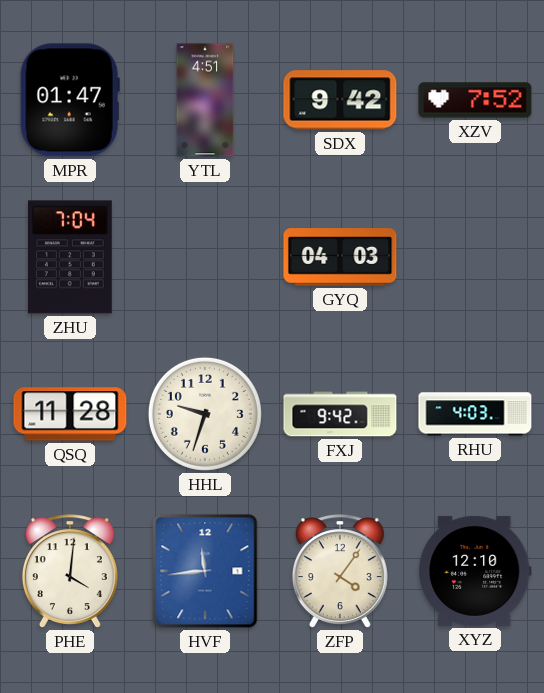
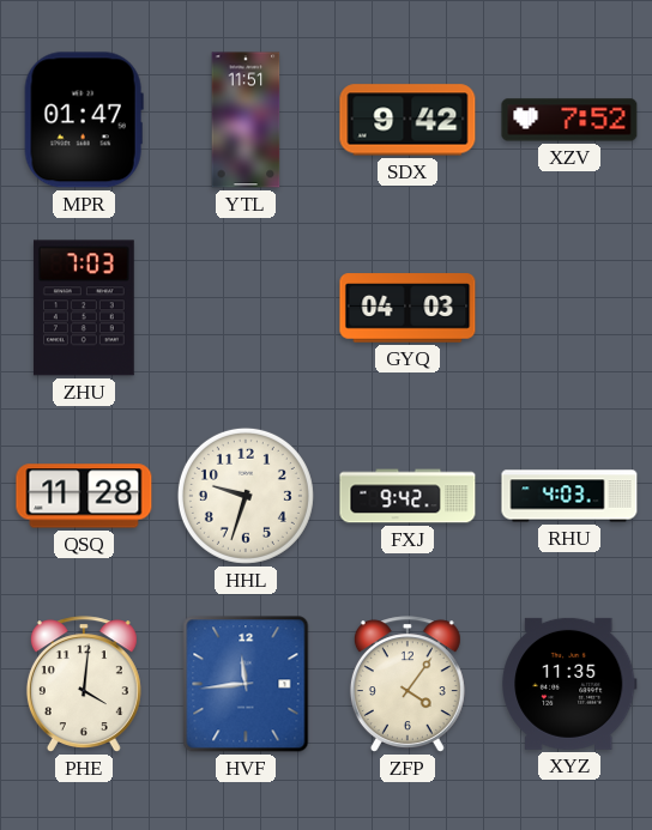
YTL: 4:51 -> 11:51
ZHU: 7:04 -> 7:03
XYZ: 12:10 -> 11:35
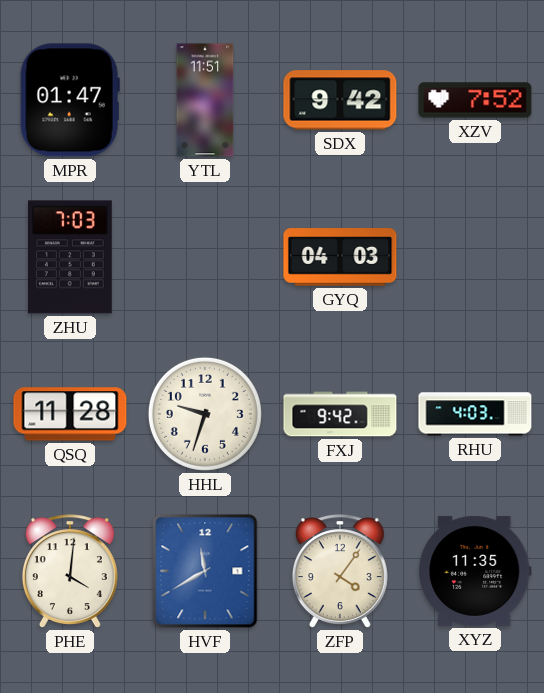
HVF: 11:44 -> 11:40
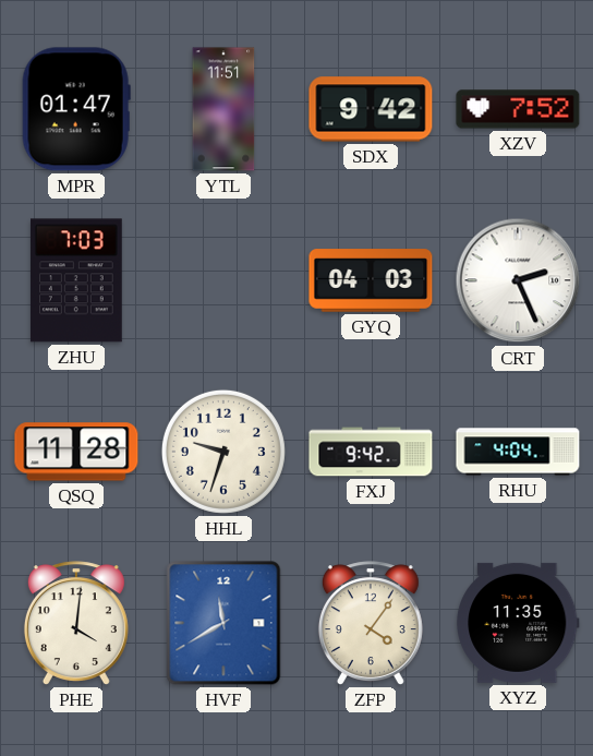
CRT: none -> 2:26
RHU: 4:03 -> 4:04
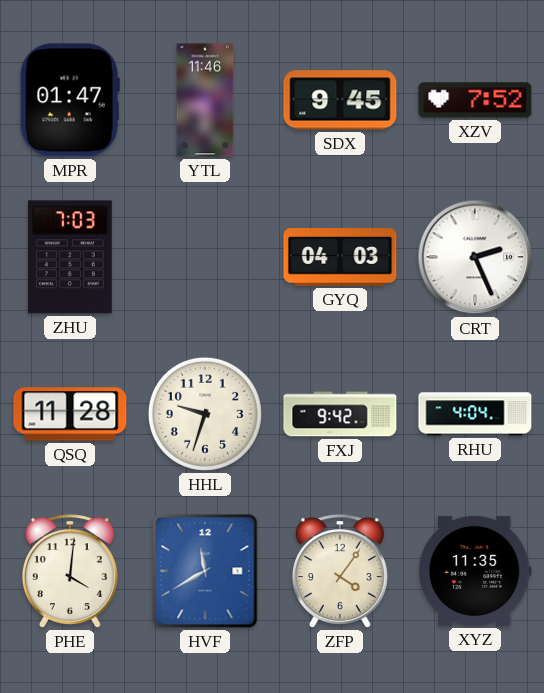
YTL: 11:51 -> 11:46
SDX: 9:42 -> 9:45
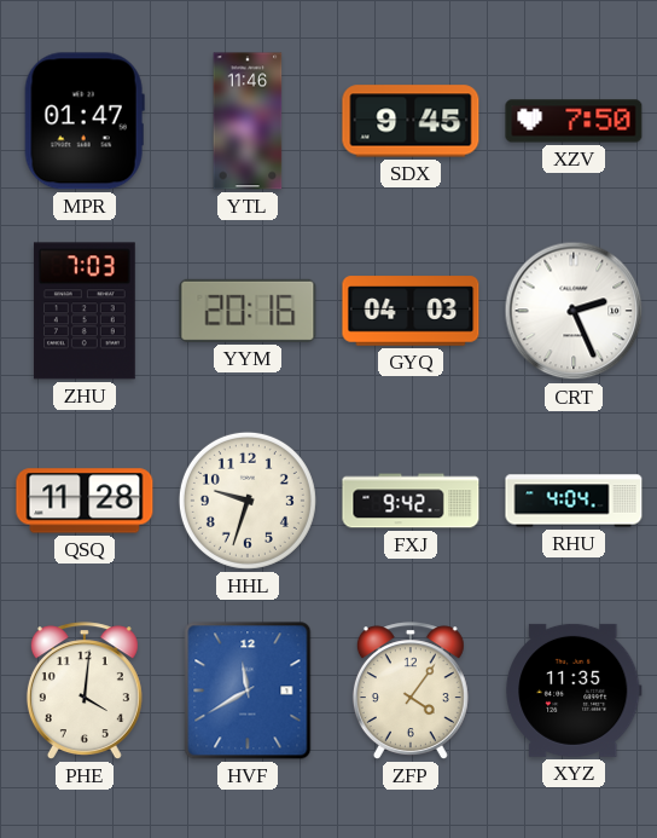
XZV: 7:52 -> 7:50
YYM: none -> 20:16
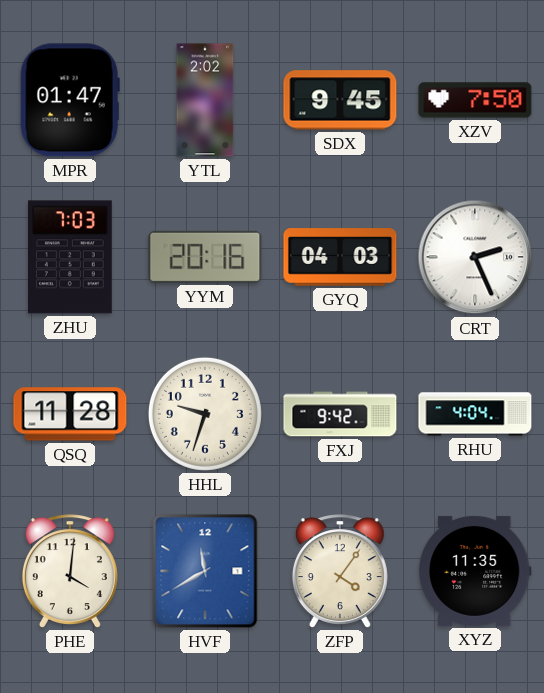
YTL: 11:46 -> 2:02
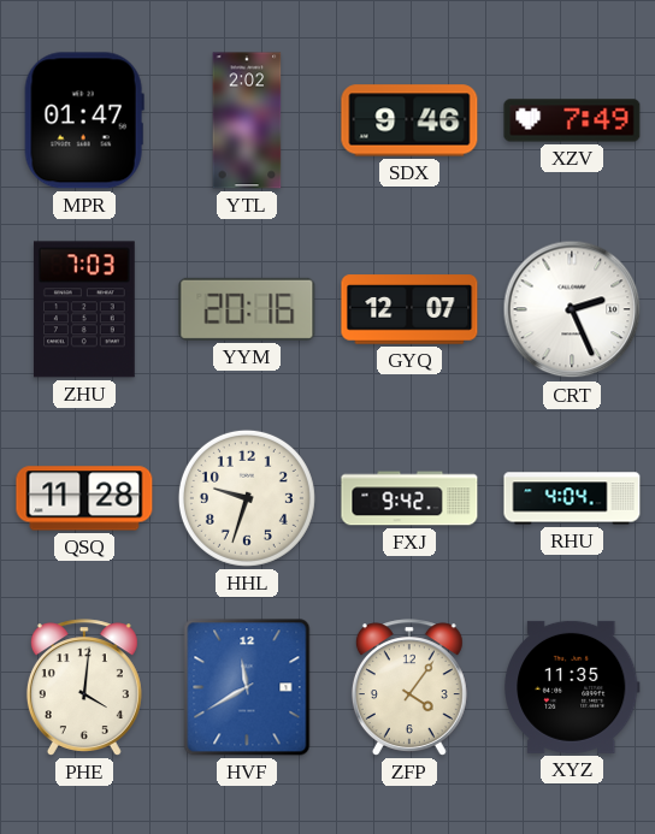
SDX: 9:45 -> 9:46
XZV: 7:50 -> 7:49
GYQ: 04:03 -> 12:07
